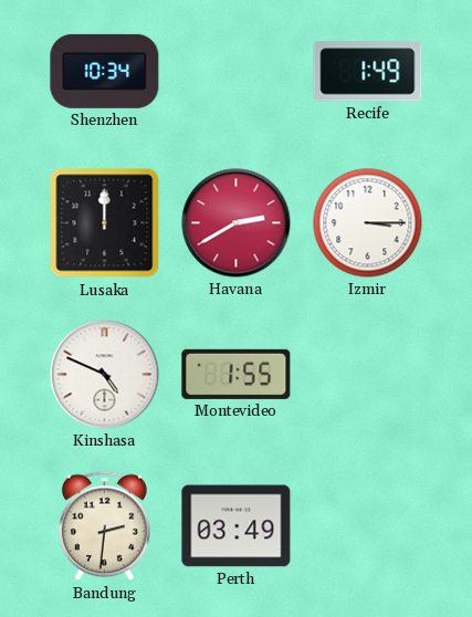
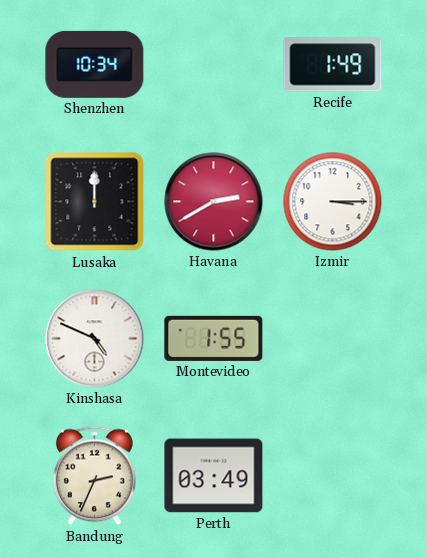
Bandung: 2:31 -> 2:34
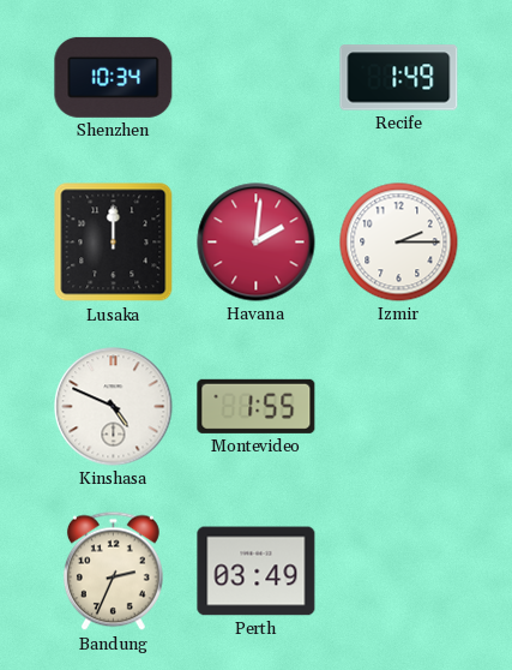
Havana: 2:40 -> 2:01
Izmir: 3:15 -> 2:15
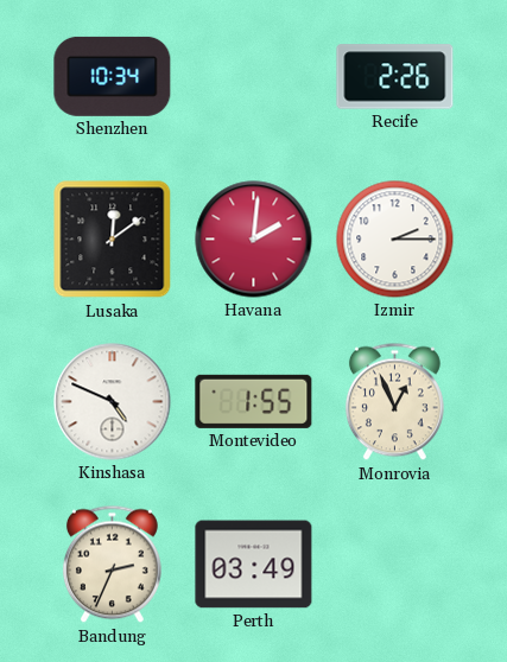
Recife: 1:49 -> 2:26
Lusaka: 12:00 -> 12:09
Monrovia: none -> 12:56
